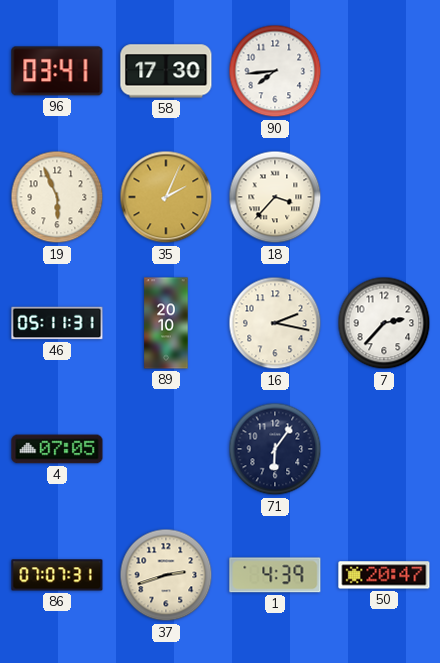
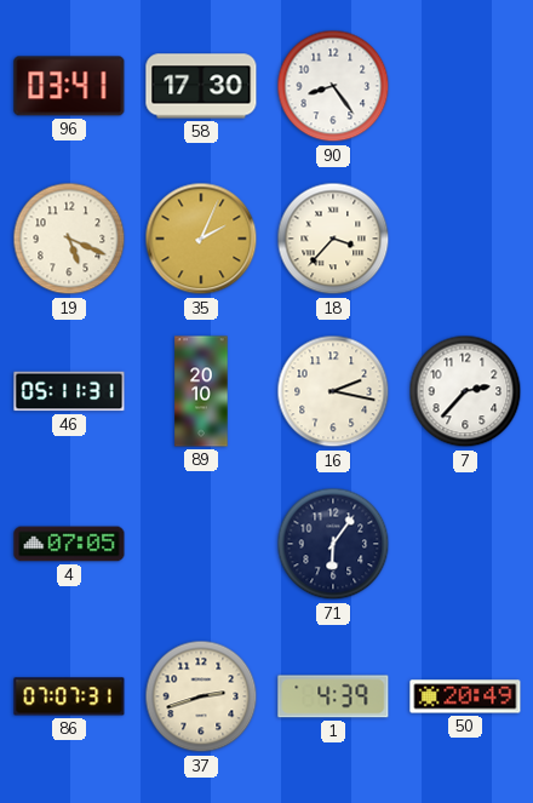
90: 7:44 -> 8:24
19: 5:56 -> 5:19
50: 20:47 -> 20:49
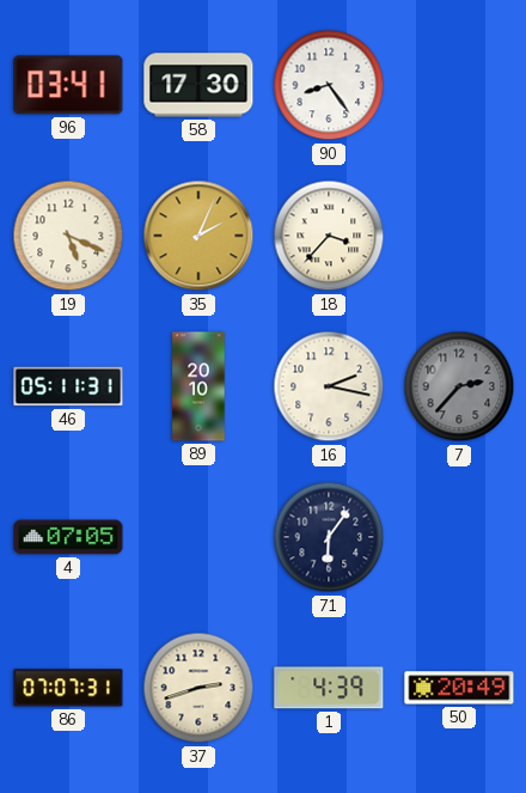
7 dial: white -> grey
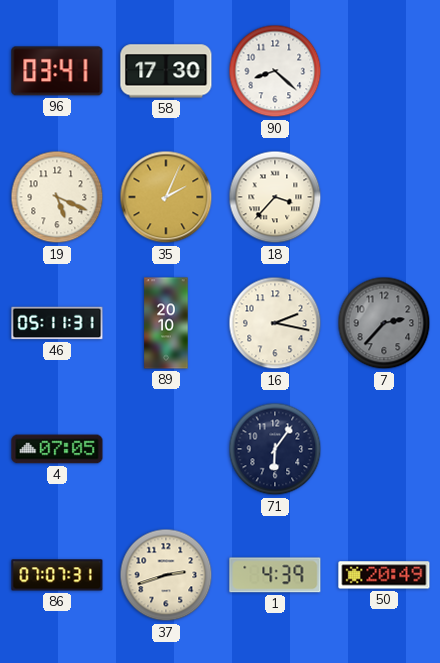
90: 8:24 -> 8:22
